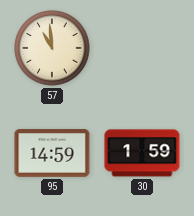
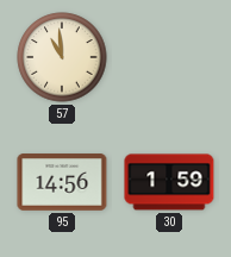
95: 14:59 -> 14:56
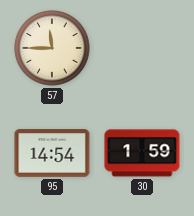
57: 10:59 -> 11:45
95: 14:56 -> 14:54
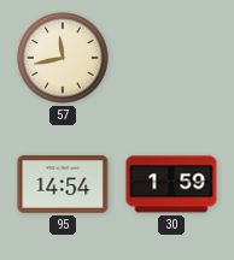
57: 11:45 -> 11:43
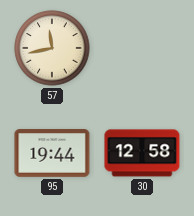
95: 14:54 -> 19:44
30: 1:59 -> 12:58
